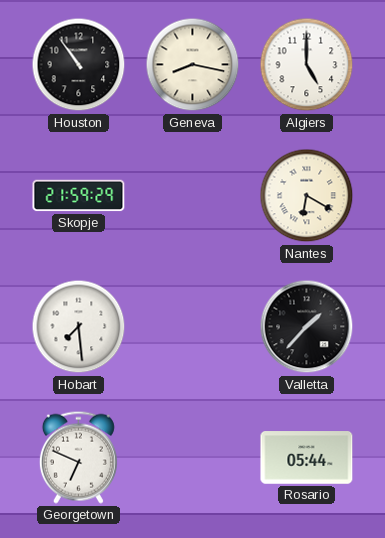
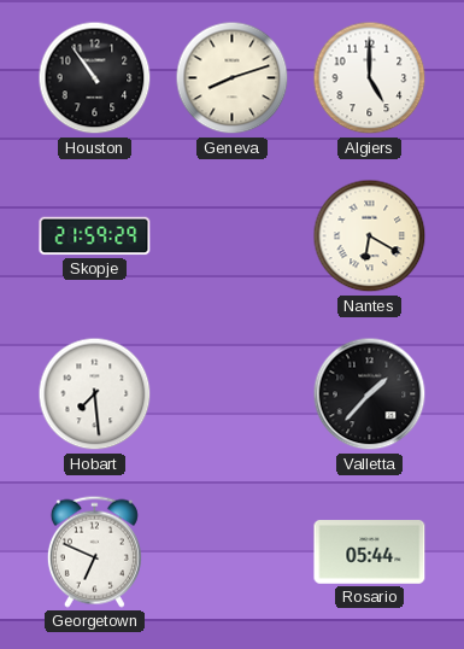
Geneva: 8:17 -> 8:12
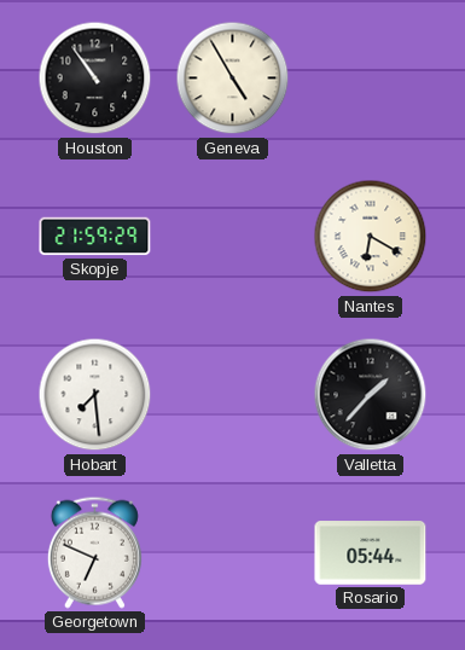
Geneva: 8:12 -> 4:55
Algiers: 5:00 -> none
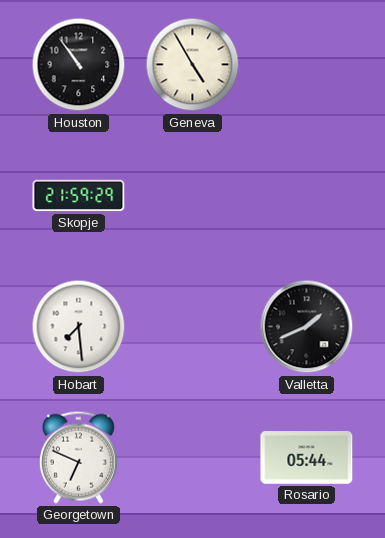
Nantes: 6:20 -> none
Valletta: 1:37 -> 1:41
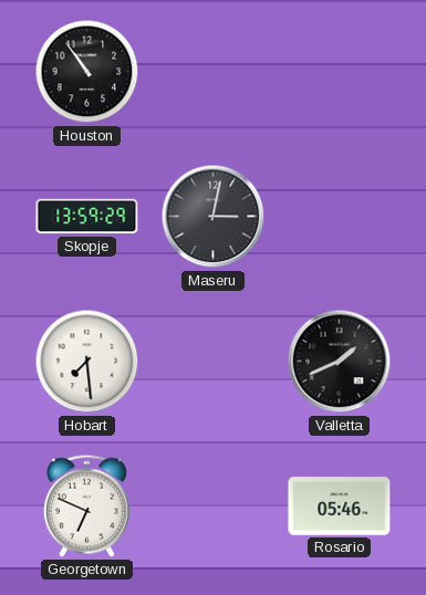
Geneva: 4:55 -> none
Skopje: 21:59 -> 13:59
Maseru: none -> 3:02
Rosario: 05:44 -> 05:46
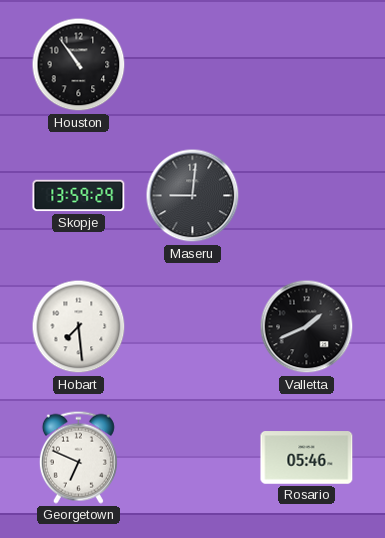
Maseru: 3:02 -> 9:01
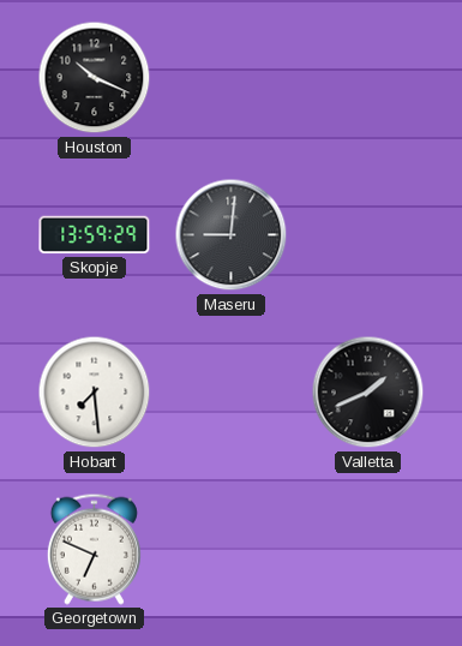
Houston: 10:54 -> 10:19
Rosario: 05:46 -> none
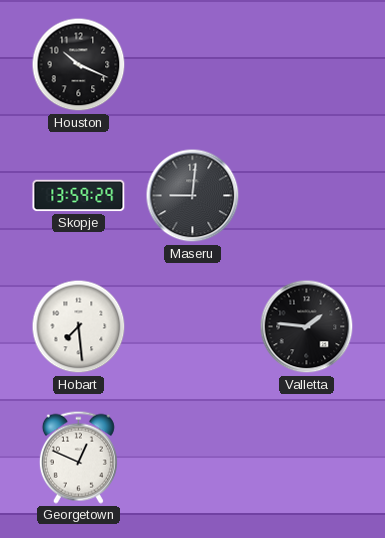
Valletta: 1:41 -> 1:46
Georgetown: 6:49 -> 12:49
